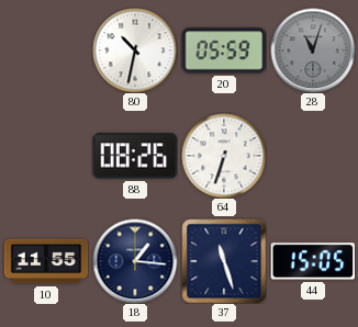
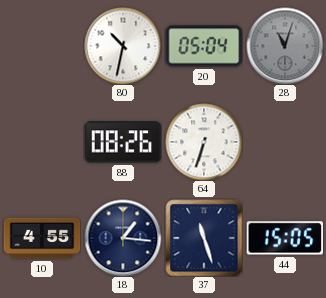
20: 05:59 -> 05:04
10: 11:55 -> 4:55
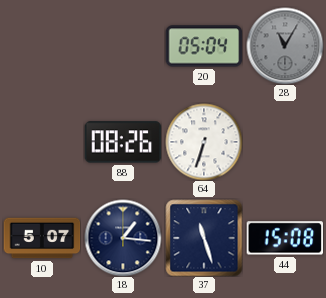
80: 10:32 -> none
28: 11:03 -> 11:05
10: 4:55 -> 5:07
44: 15:05 -> 15:08
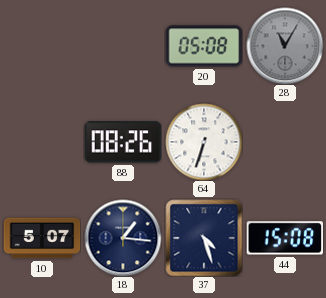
20: 05:04 -> 05:08
37: 11:27 -> 4:27
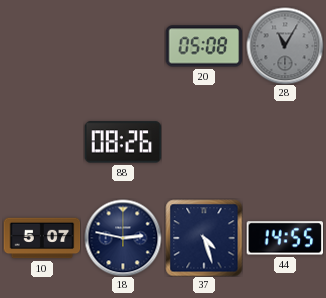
64: 6:33 -> none
18: 1:16 -> 2:47
44: 15:08 -> 14:55
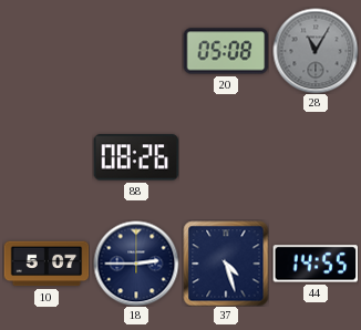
18: 2:47 -> 2:45
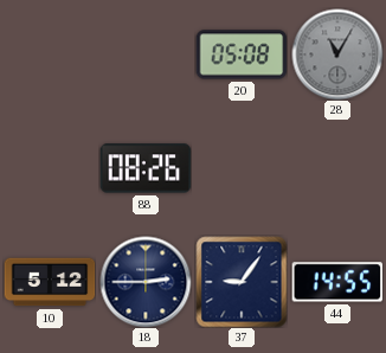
10: 5:07 -> 5:12
37: 4:27 -> 9:06
